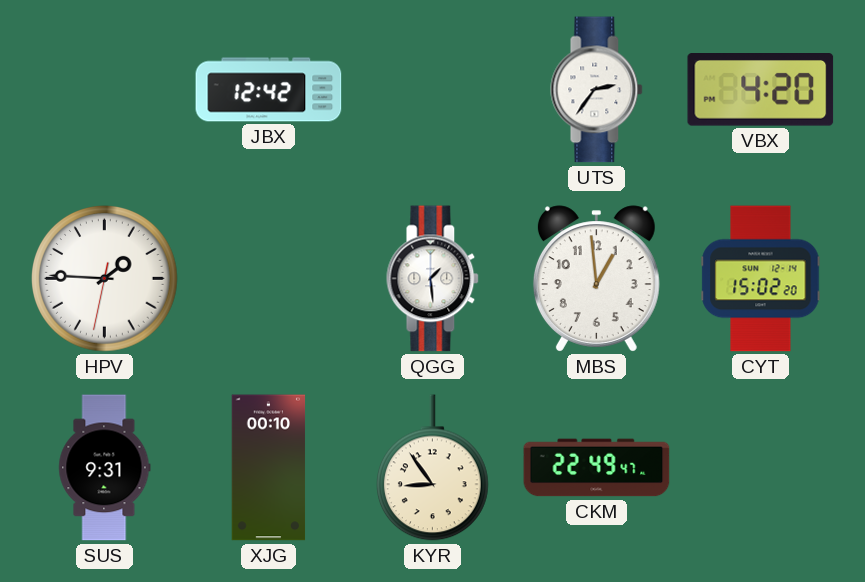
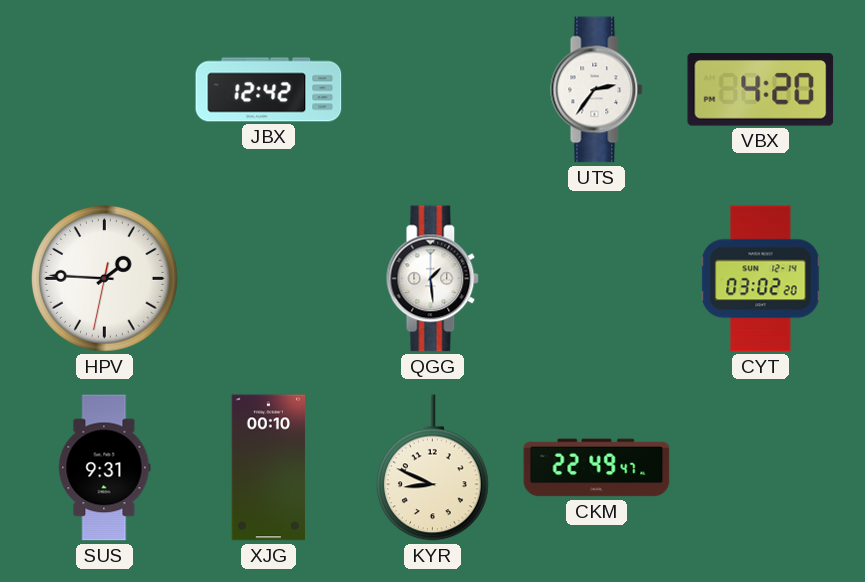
MBS: 12:59 -> none
CYT: 15:02 -> 03:02
KYR: 8:54 -> 8:49
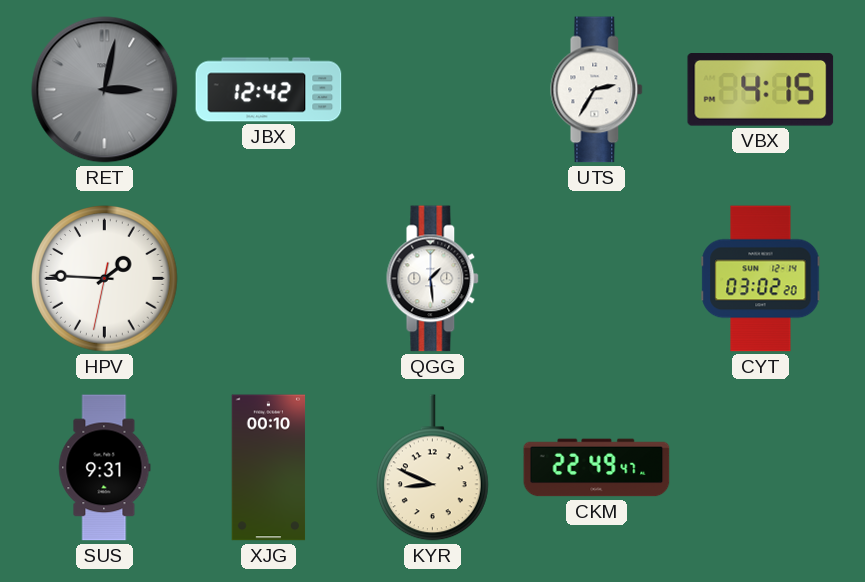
RET: none -> 3:02
UTS: 2:36 -> 2:35
VBX: 4:20 -> 4:15
